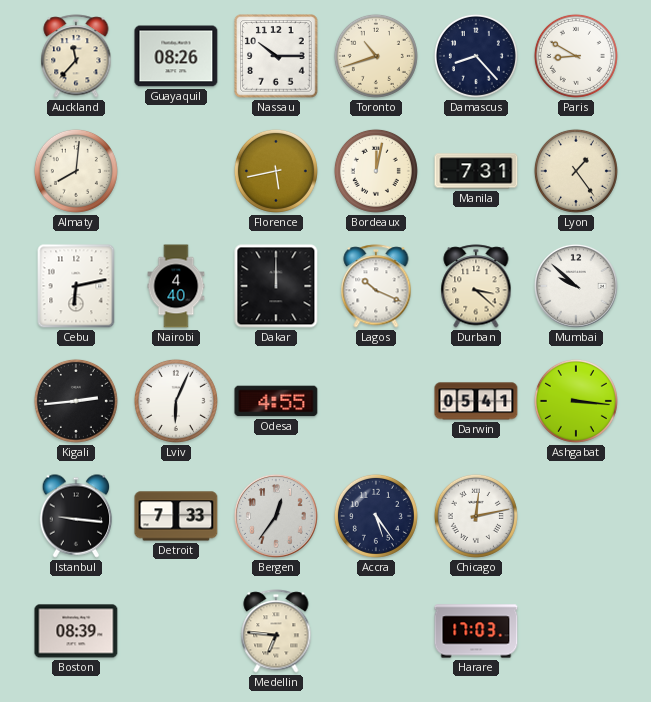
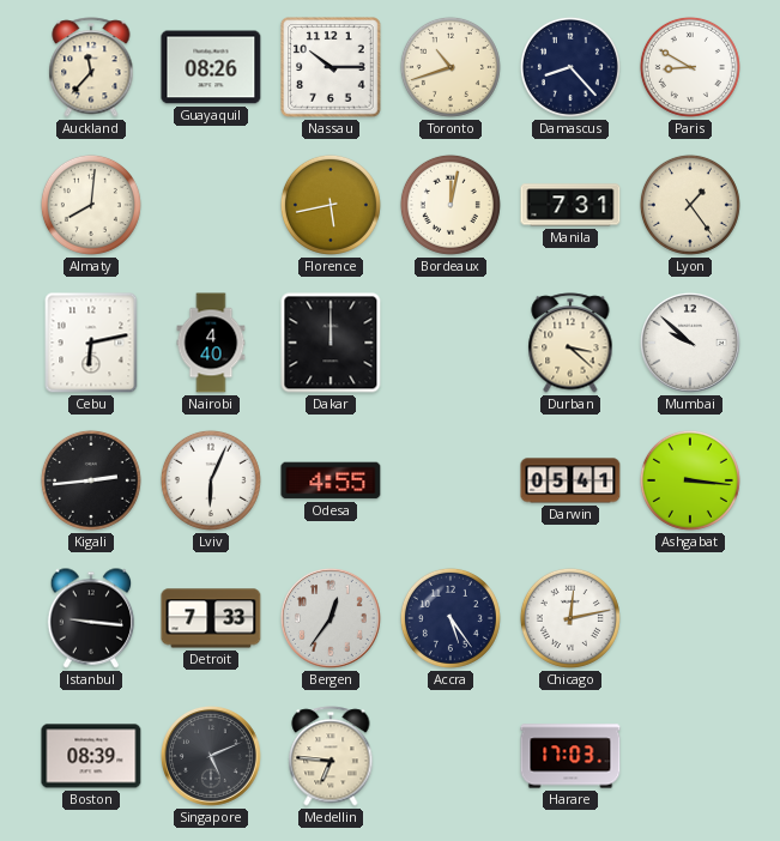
Lagos: 10:19 -> none
Singapore: none -> 5:11
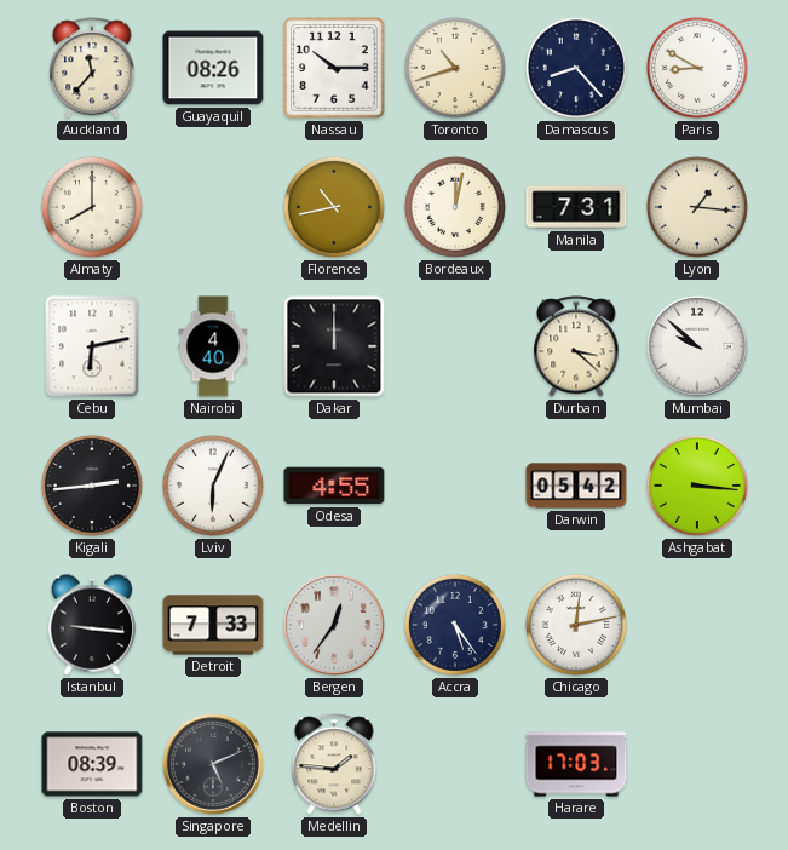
Almaty: 8:01 -> 8:00
Florence: 5:43 -> 10:43
Lyon: 1:24 -> 1:16
Darwin: 05:41 -> 05:42
Medellin: 6:46 -> 1:46
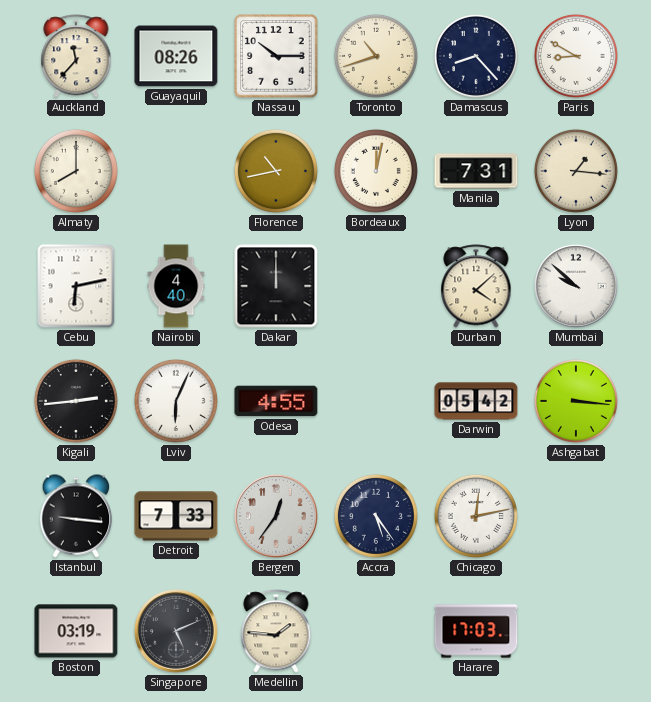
Durban: 3:22 -> 4:08
Boston: 08:39 -> 03:19
